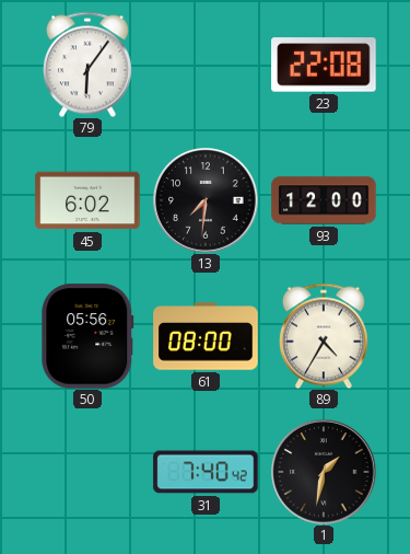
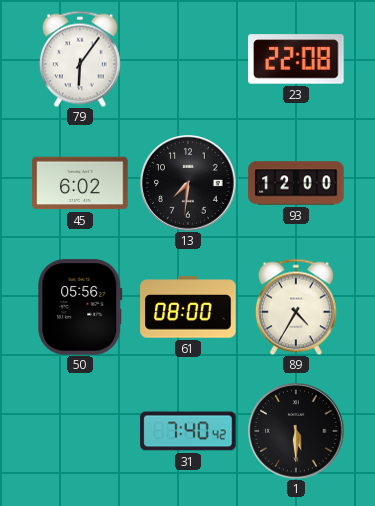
1: 1:32 -> 5:30
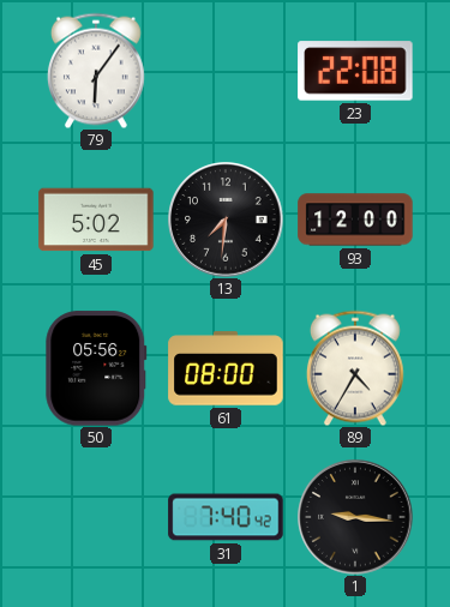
45: 6:02 -> 5:02
1: 5:30 -> 9:16
